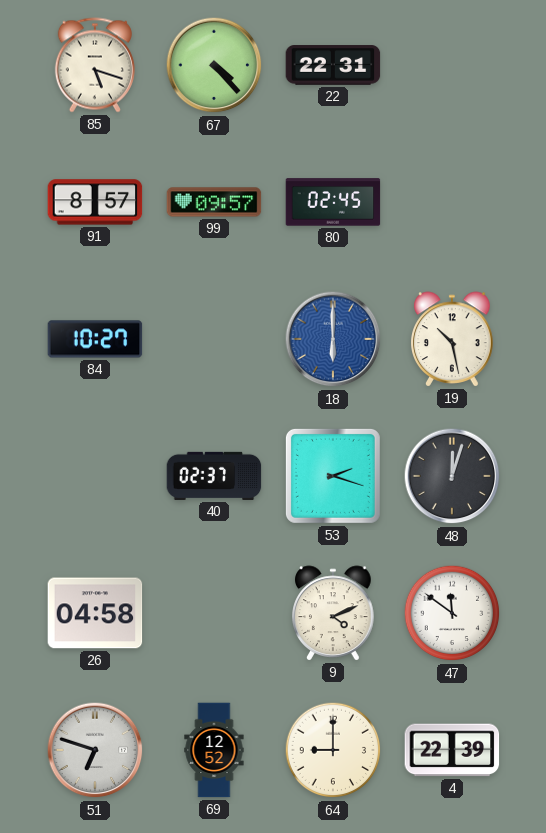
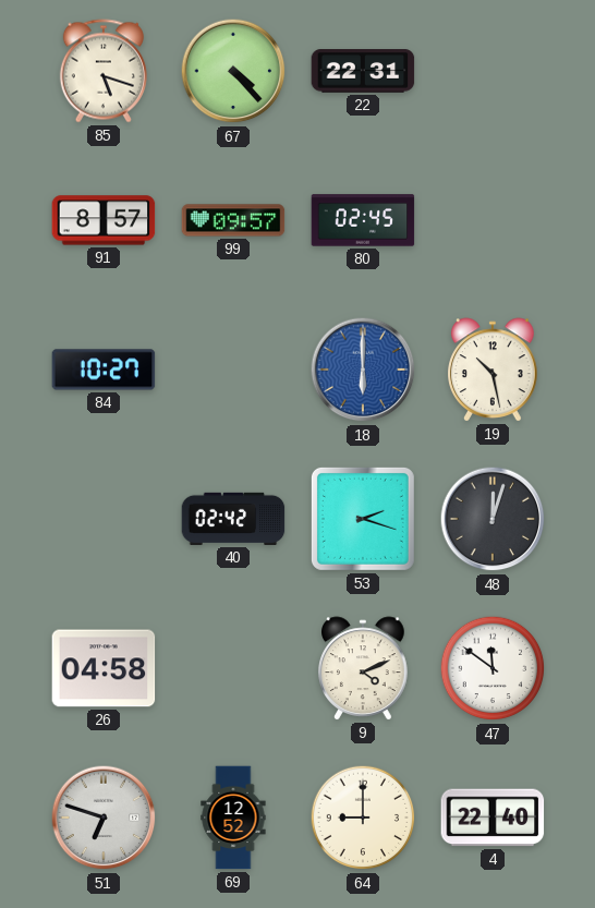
40: 02:37 -> 02:42
4: 22:39 -> 22:40
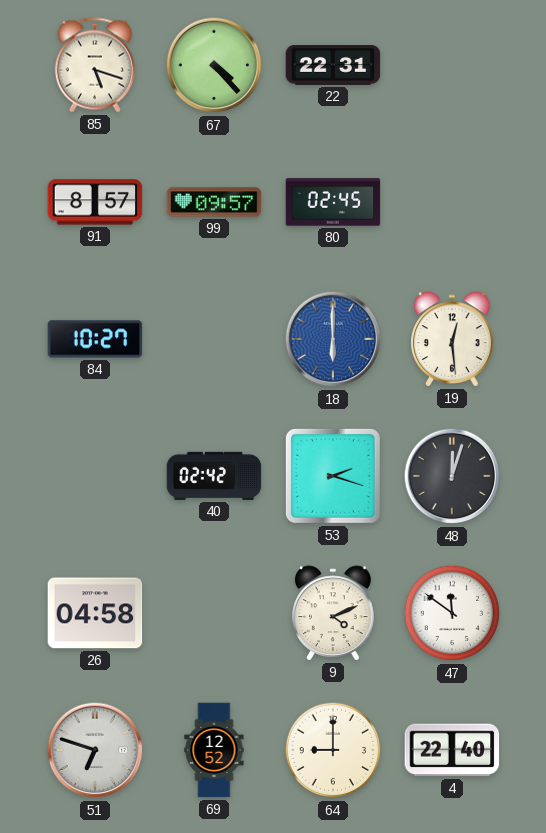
19: 10:28 -> 12:29
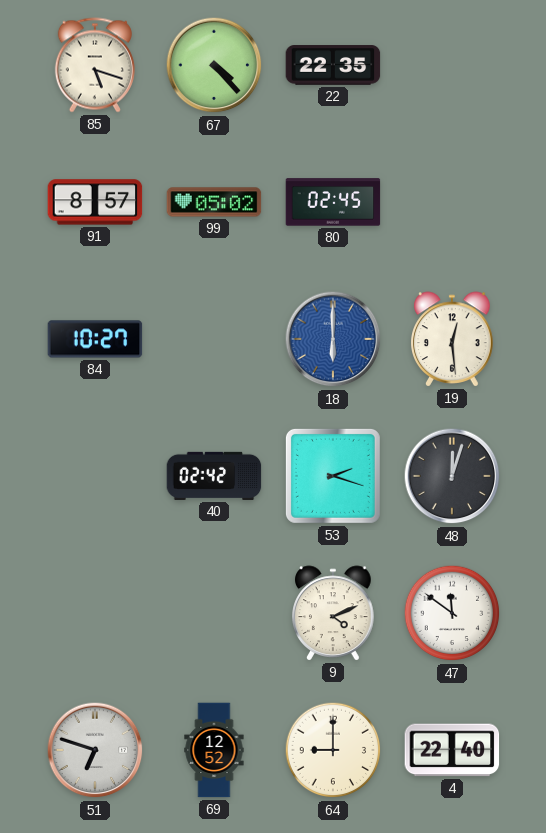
22: 22:31 -> 22:35
99: 09:57 -> 05:02
26: 04:58 -> none
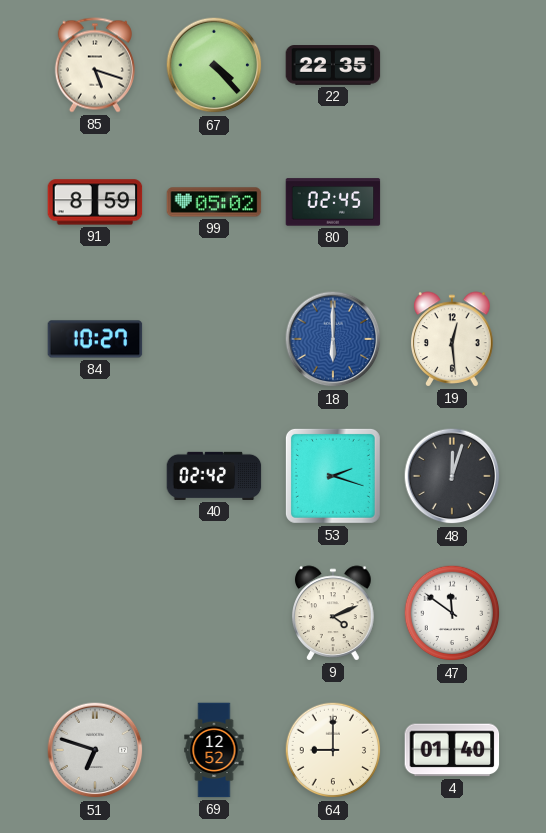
91: 8:57 -> 8:59
4: 22:40 -> 01:40
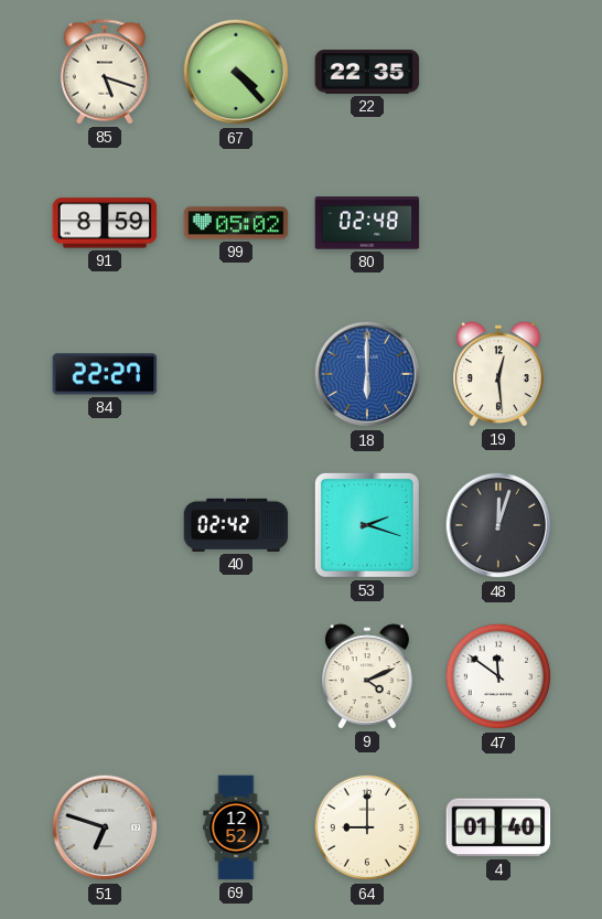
80: 02:45 -> 02:48
84: 10:27 -> 22:27
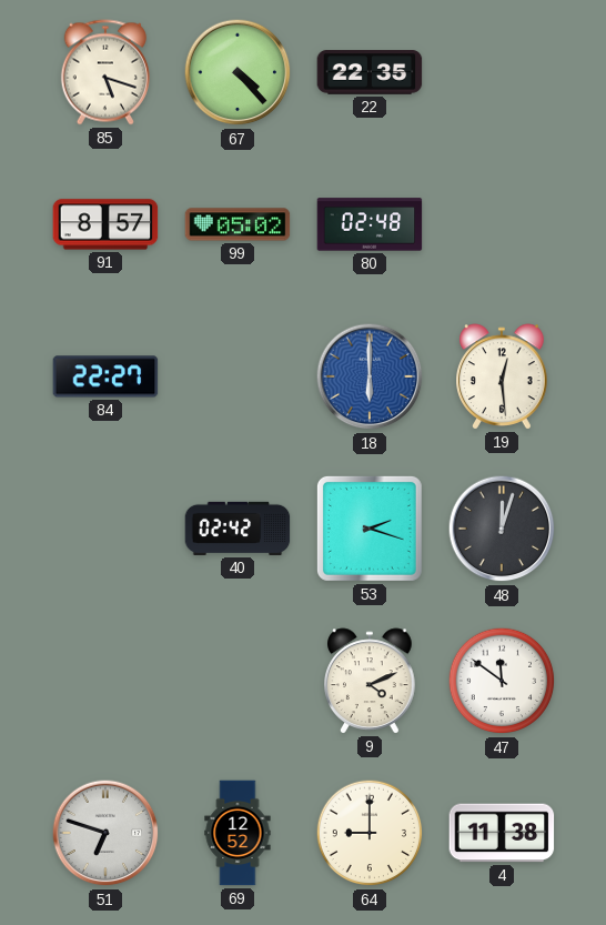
91: 8:59 -> 8:57
4: 01:40 -> 11:38
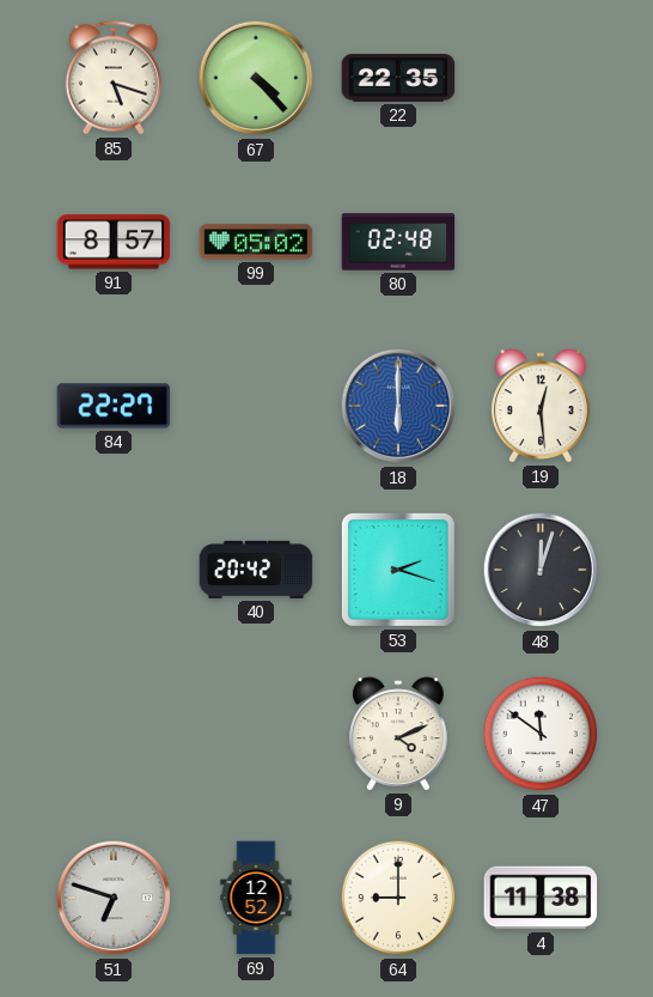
40: 02:42 -> 20:42
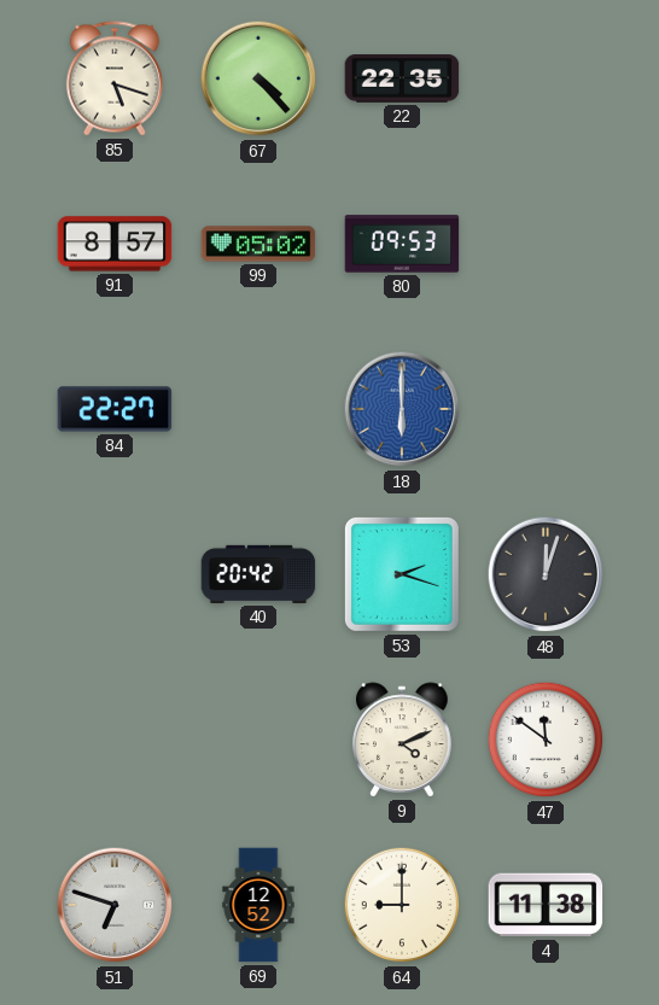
80: 02:48 -> 09:53
19: 12:29 -> none
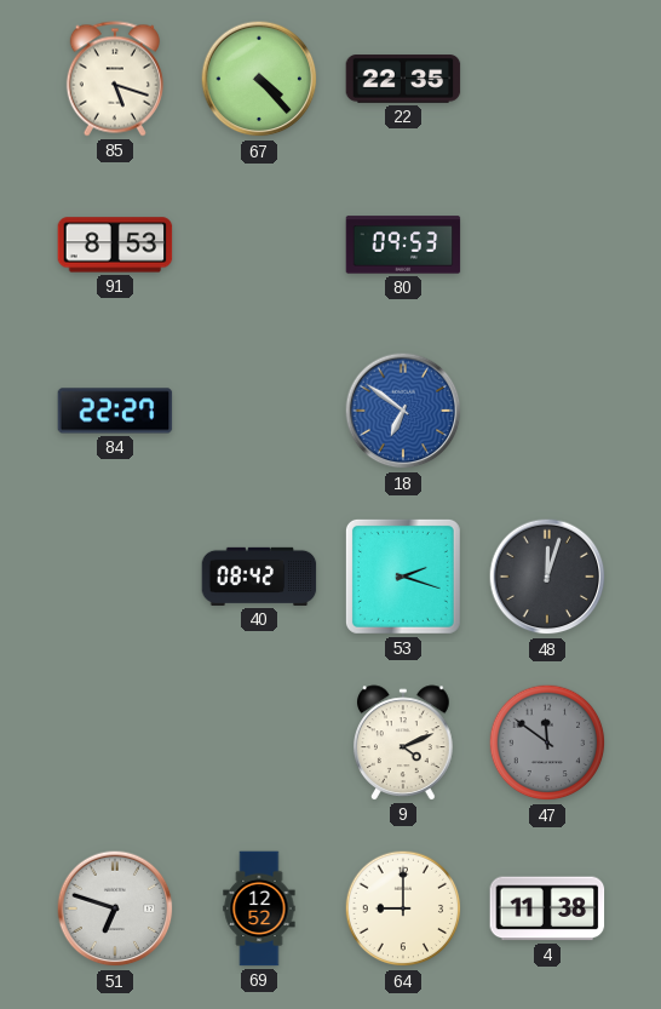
91: 8:57 -> 8:53
99: 05:02 -> none
18: 6:00 -> 6:51
40: 20:42 -> 08:42
47 dial: white -> grey
